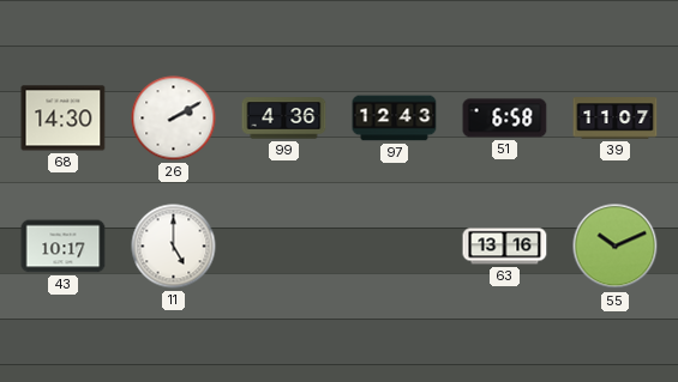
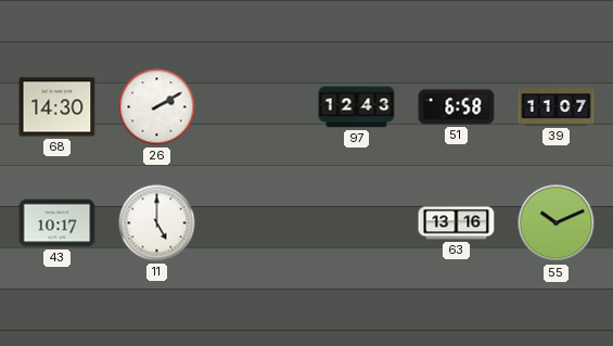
99: 4:36 -> none
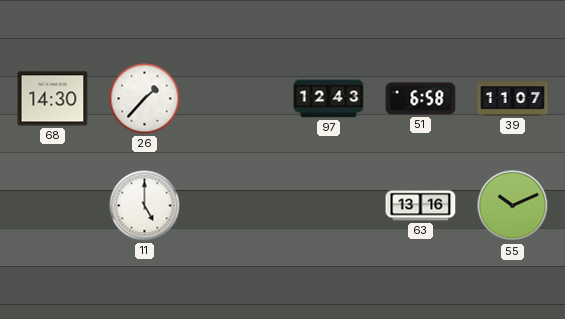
26: 2:10 -> 1:37
43: 10:17 -> none
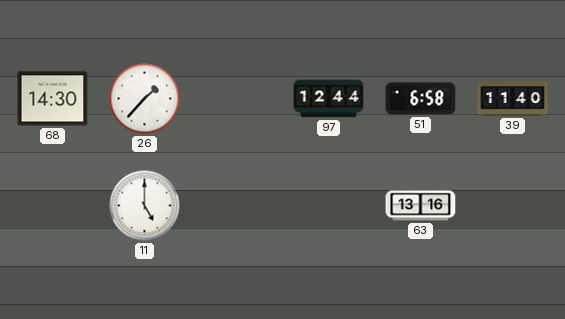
97: 12:43 -> 12:44
39: 11:07 -> 11:40
55: 10:11 -> none
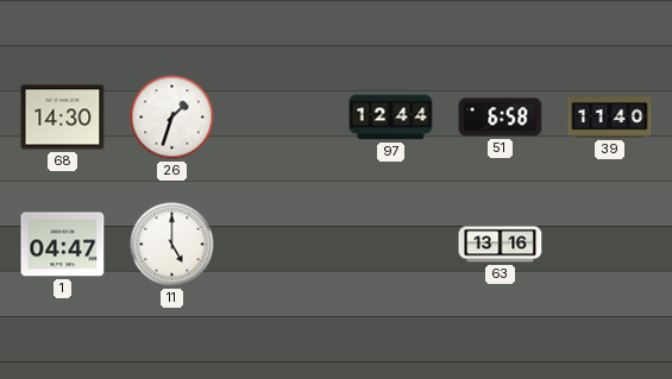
26: 1:37 -> 1:33
1: none -> 04:47
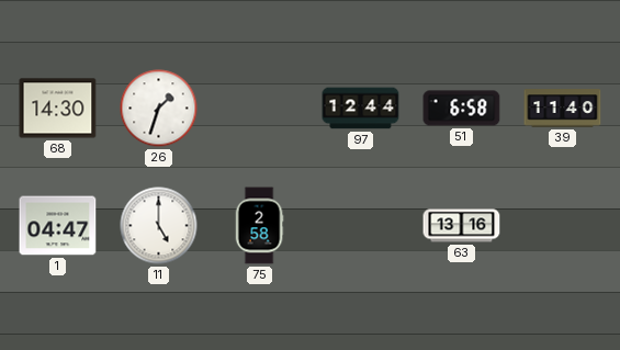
75: none -> 2:58
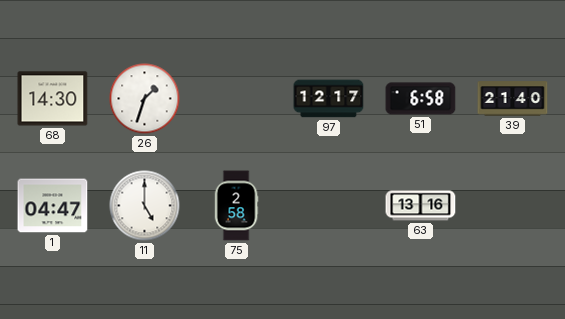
97: 12:44 -> 12:17
39: 11:40 -> 21:40
